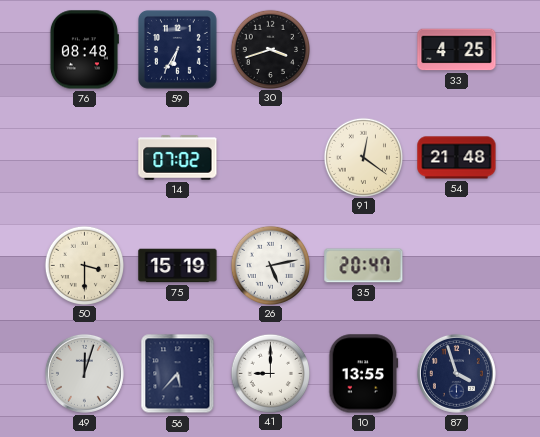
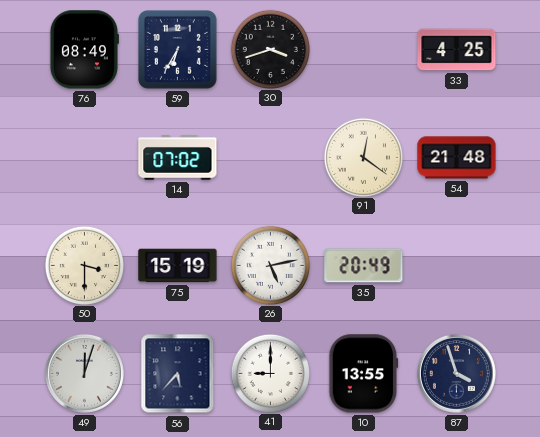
76: 08:48 -> 08:49
35: 20:47 -> 20:49
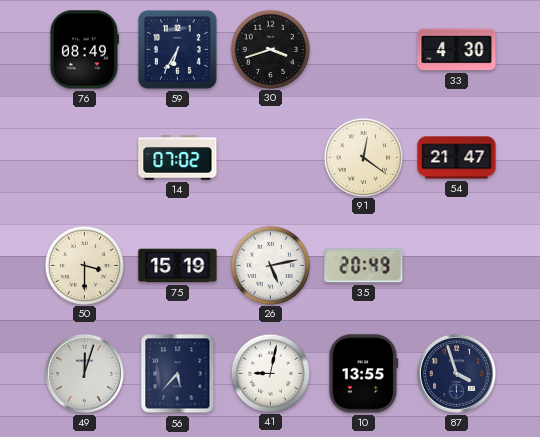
33: 4:25 -> 4:30
54: 21:48 -> 21:47
41: 9:00 -> 9:02
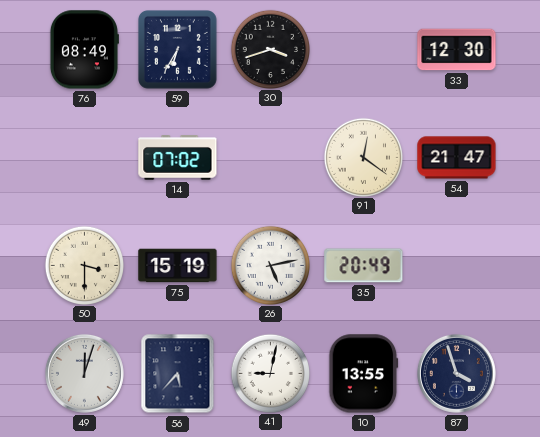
33: 4:30 -> 12:30
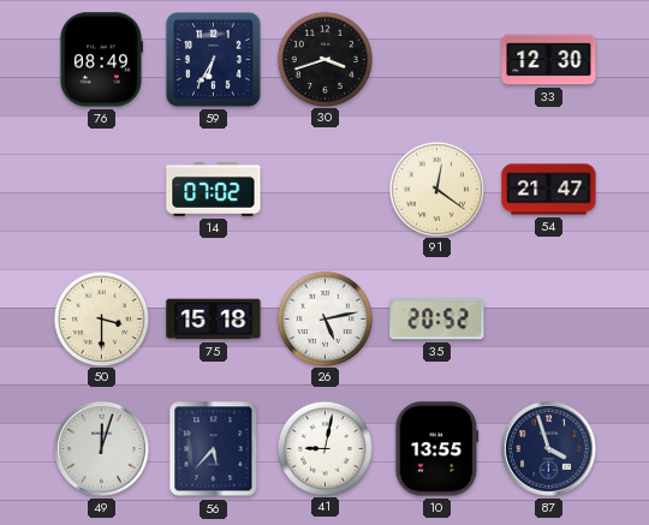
75: 15:19 -> 15:18
35: 20:49 -> 20:52
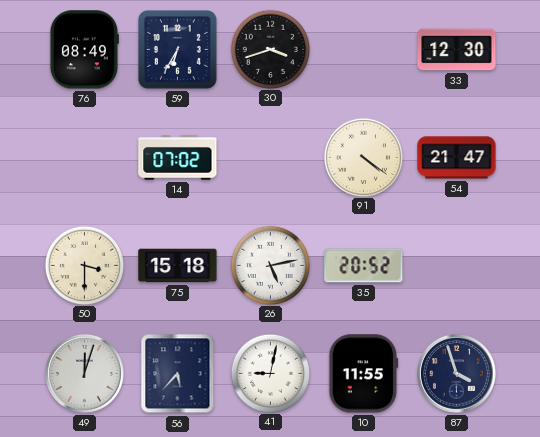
91: 12:21 -> 4:21
10: 13:55 -> 11:55
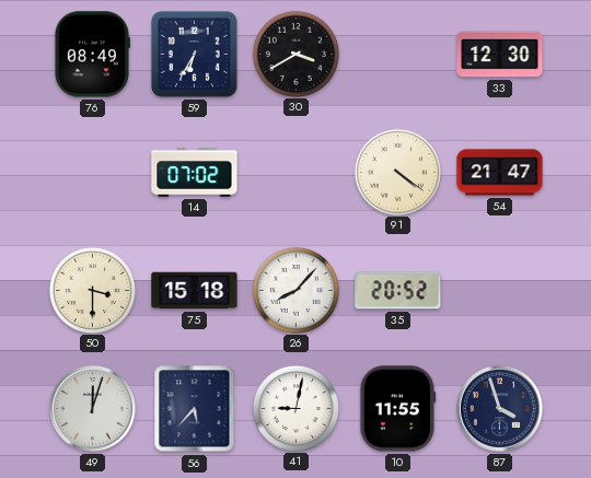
30: 3:42 -> 3:40
26: 5:13 -> 8:07
